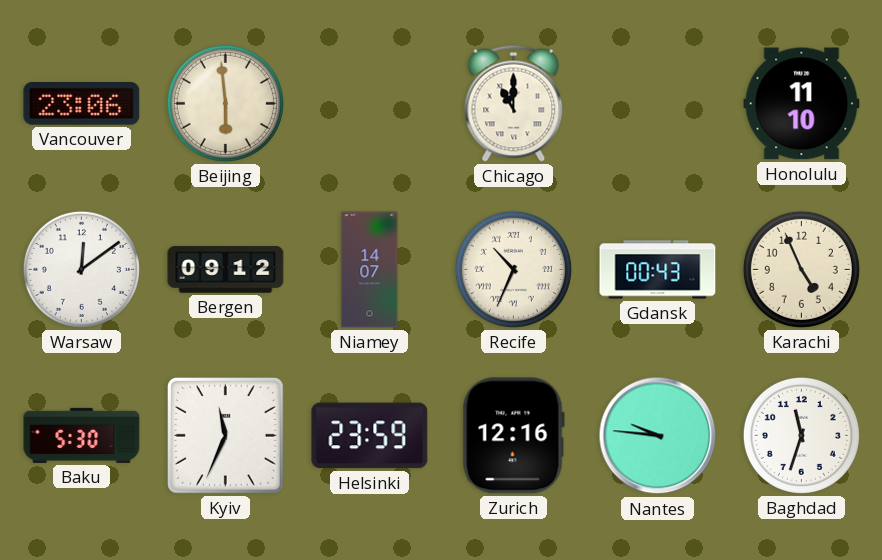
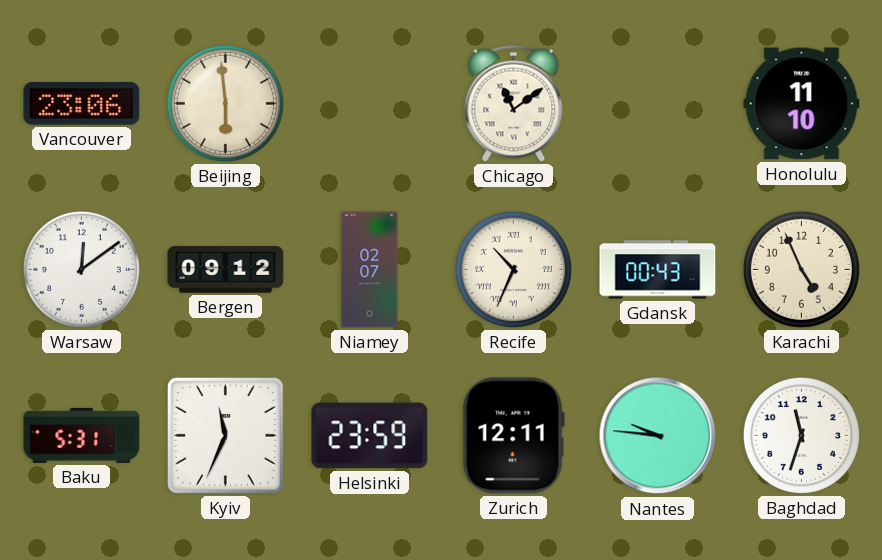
Chicago: 11:00 -> 11:09
Niamey: 14:07 -> 02:07
Baku: 5:30 -> 5:31
Zurich: 12:16 -> 12:11
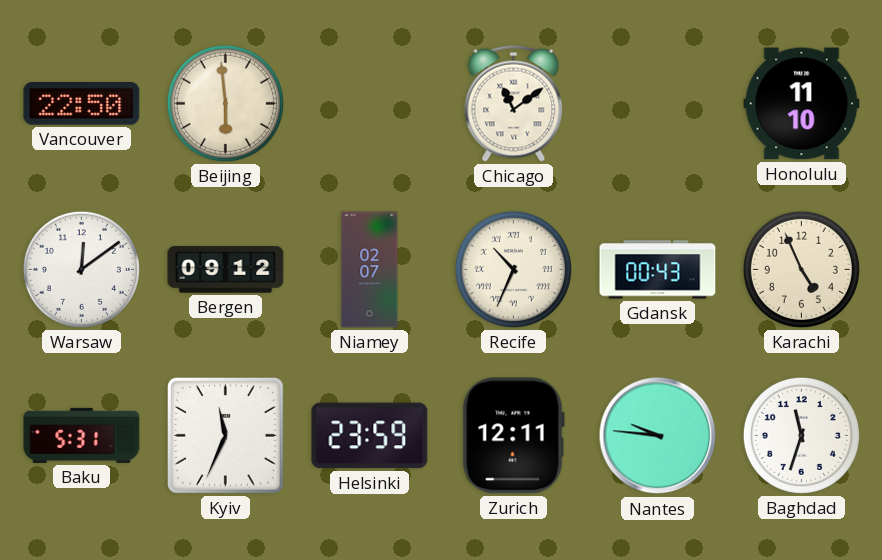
Vancouver: 23:06 -> 22:50
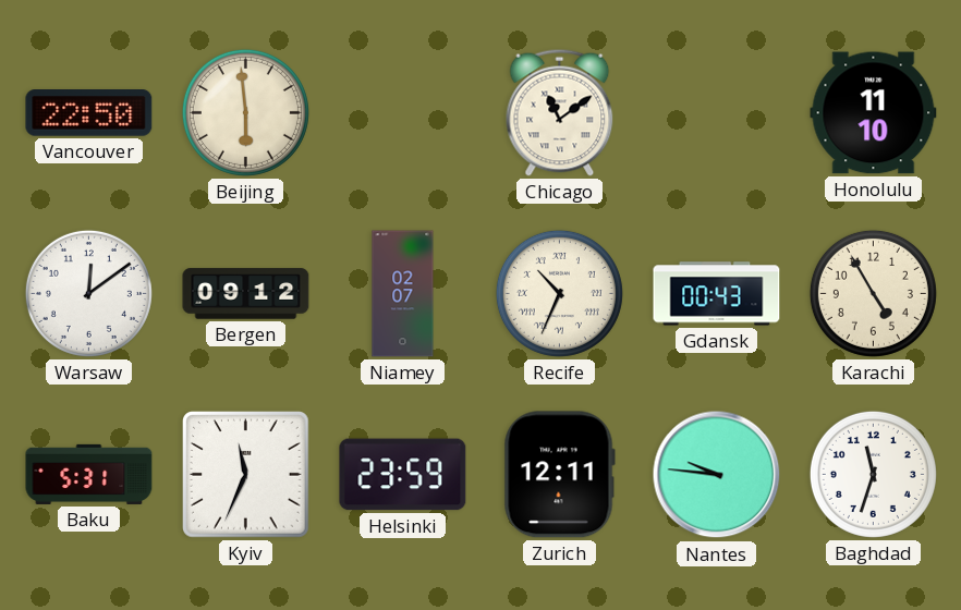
Karachi: 4:56 -> 4:55
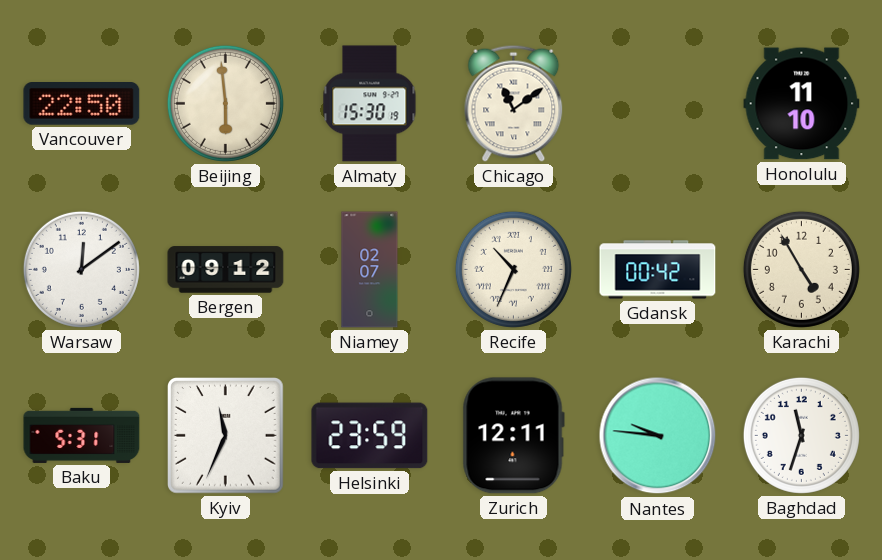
Almaty: none -> 15:30
Gdansk: 00:43 -> 00:42
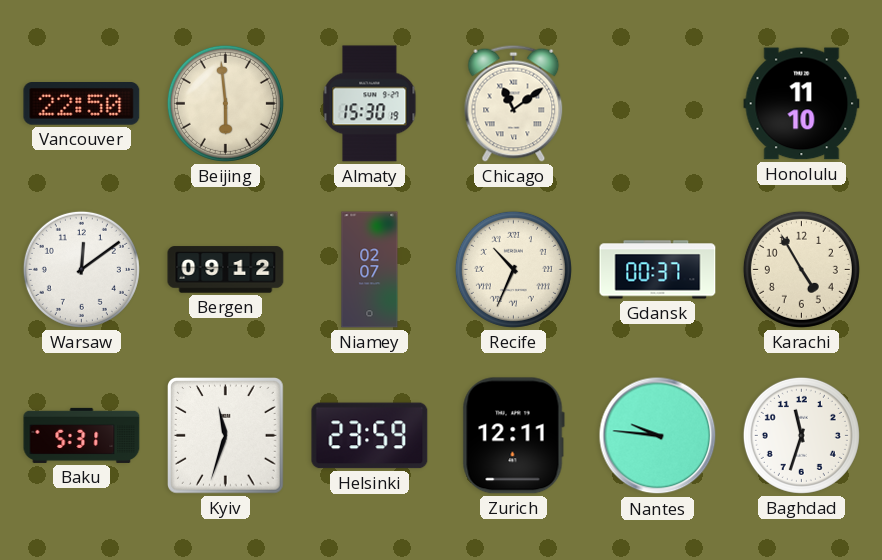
Gdansk: 00:42 -> 00:37
Kyiv: 11:34 -> 11:33
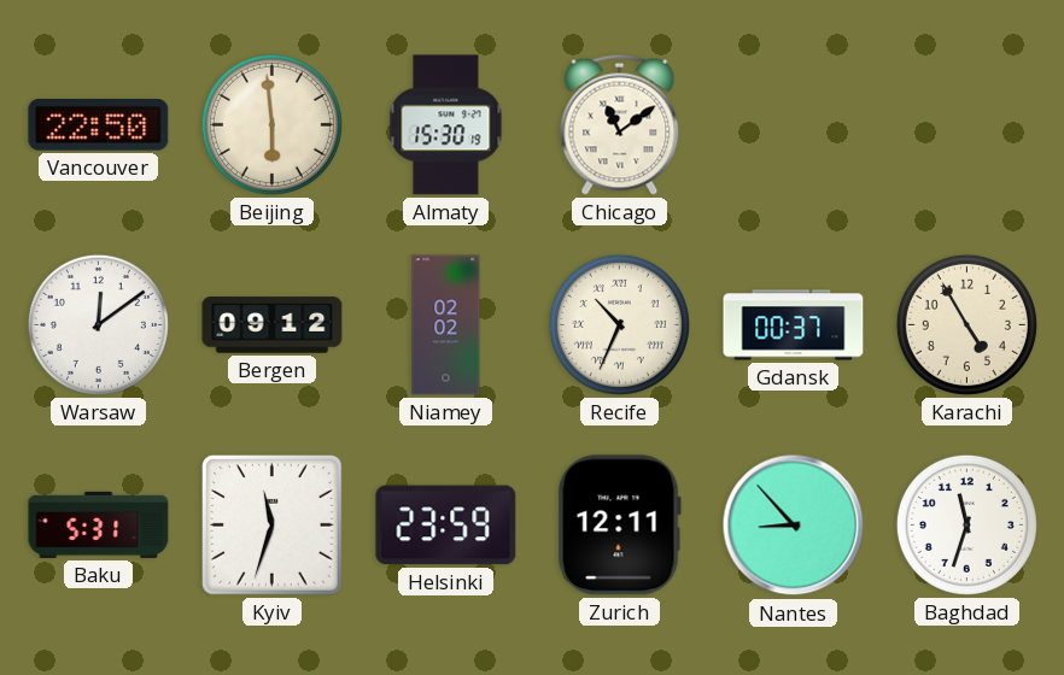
Honolulu: 11:10 -> none
Niamey: 02:07 -> 02:02
Nantes: 9:46 -> 8:53
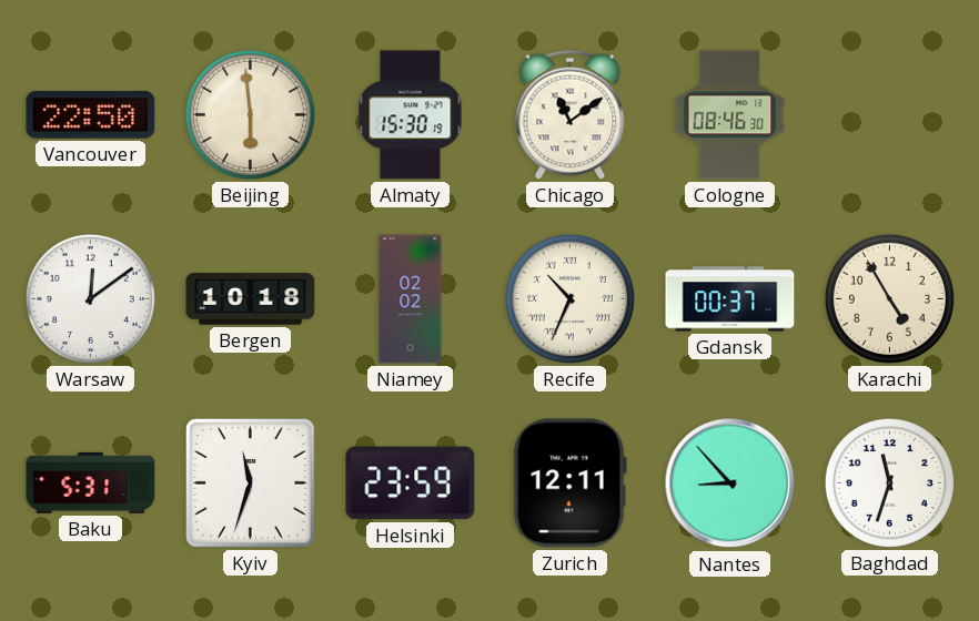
Cologne: none -> 08:46
Bergen: 09:12 -> 10:18
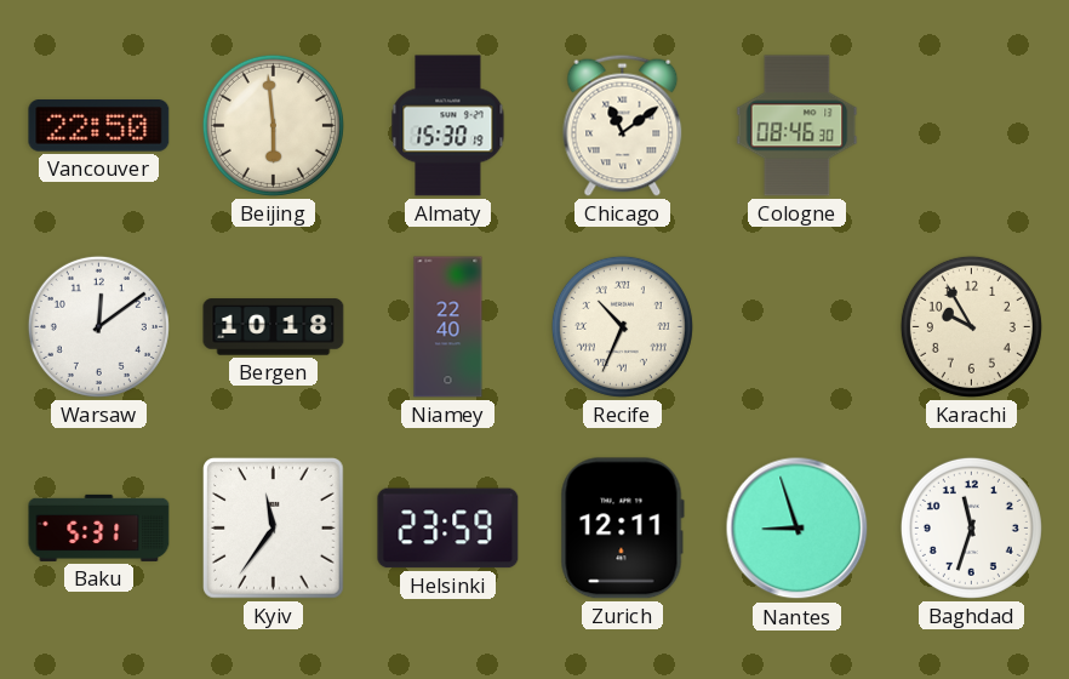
Niamey: 02:02 -> 22:40
Gdansk: 00:37 -> none
Karachi: 4:55 -> 9:55
Kyiv: 11:33 -> 11:36
Nantes: 8:53 -> 8:57
